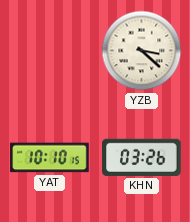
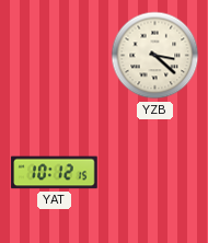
YAT: 10:10 -> 10:12
KHN: 03:26 -> none
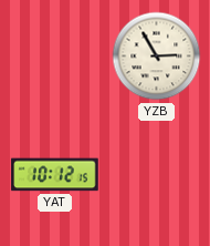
YZB: 3:22 -> 2:55
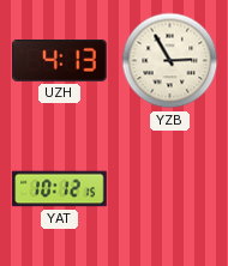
UZH: none -> 4:13
